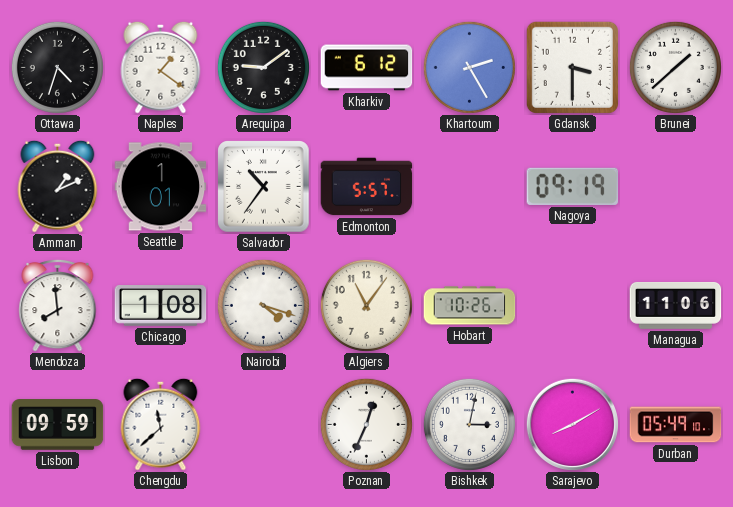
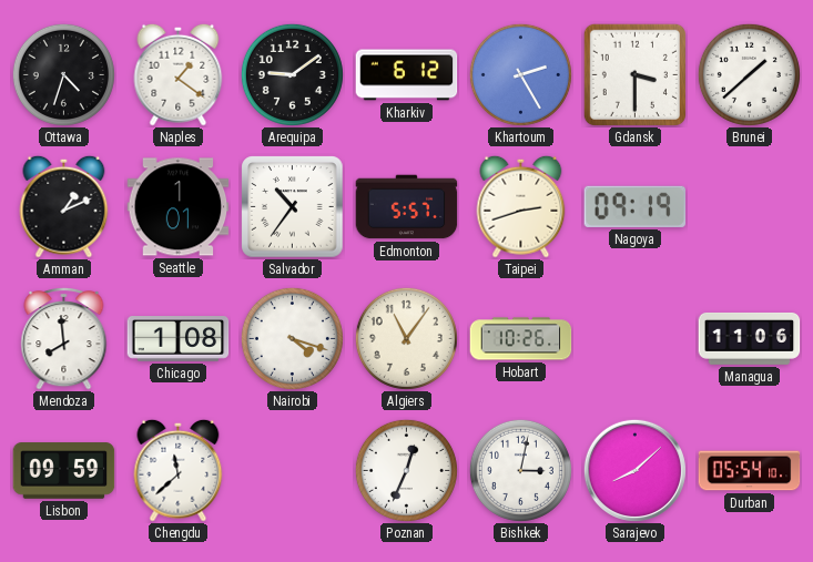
Taipei: none -> 2:42
Sarajevo: 8:10 -> 8:08
Durban: 05:49 -> 05:54
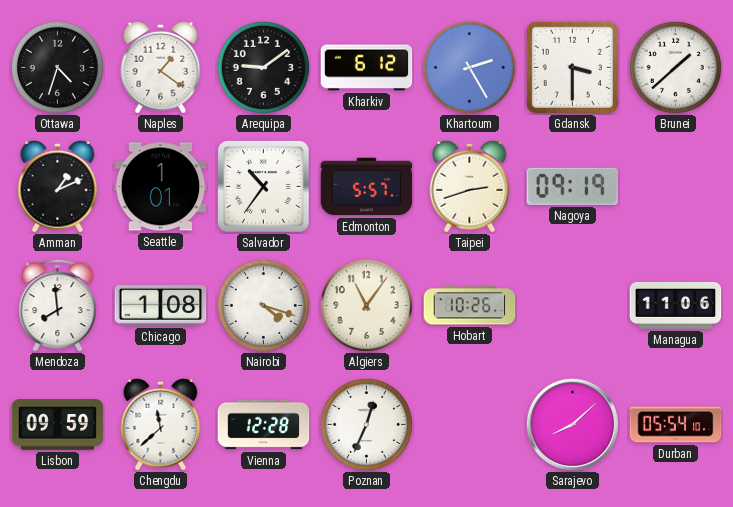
Vienna: none -> 12:28
Bishkek: 3:02 -> none
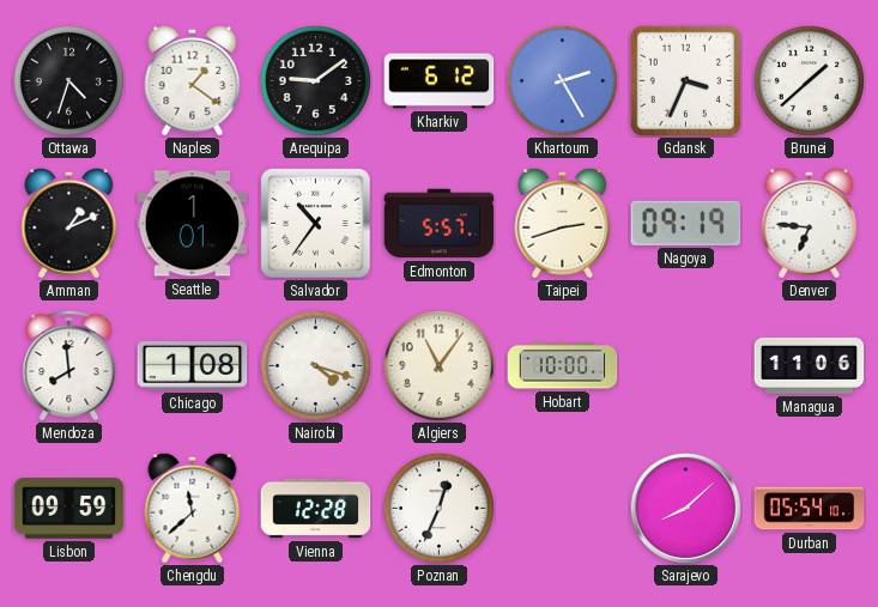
Gdansk: 3:30 -> 3:34
Denver: none -> 6:46
Hobart: 10:26 -> 10:00
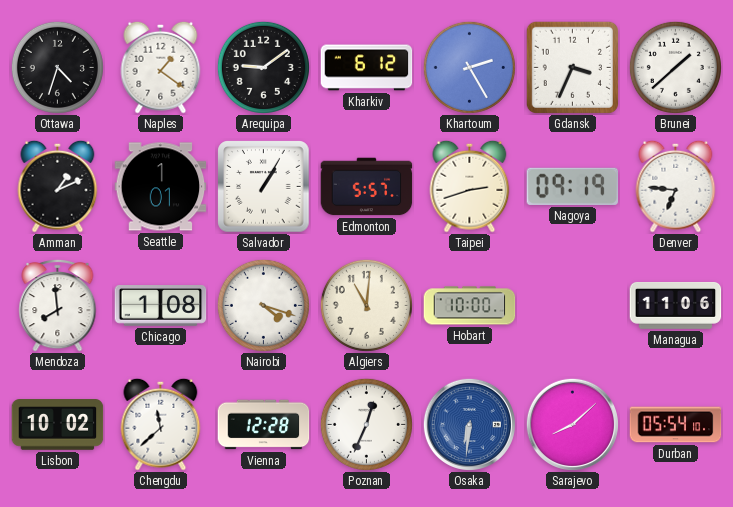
Salvador: 10:36 -> 1:05
Algiers: 11:06 -> 11:01
Lisbon: 09:59 -> 10:02
Osaka: none -> 6:31
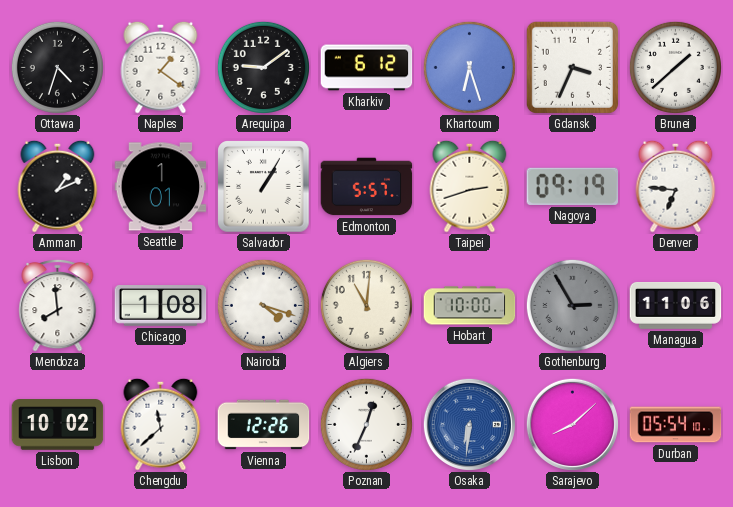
Khartoum: 2:25 -> 6:27
Gothenburg: none -> 2:55
Vienna: 12:28 -> 12:26
